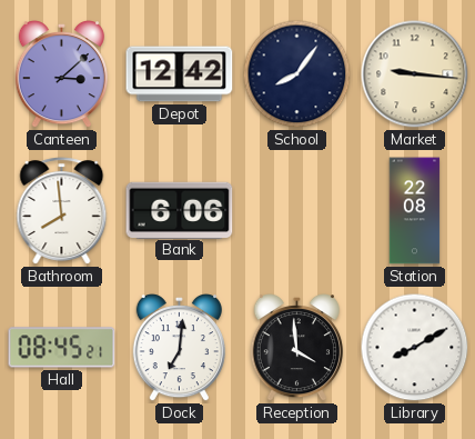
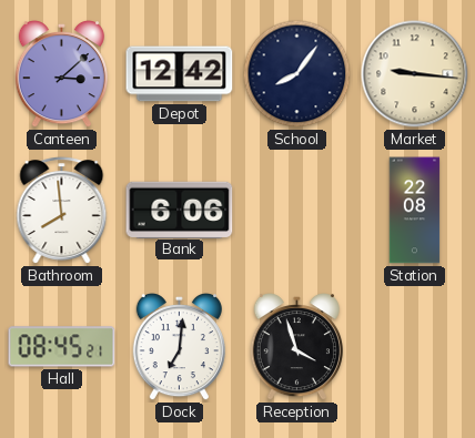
Reception: 3:59 -> 3:57
Library: 8:10 -> none
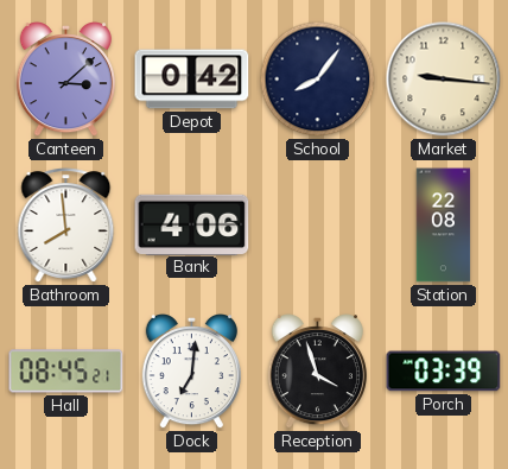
Depot: 12:42 -> 0:42
Bank: 6:06 -> 4:06
Porch: none -> 03:39
